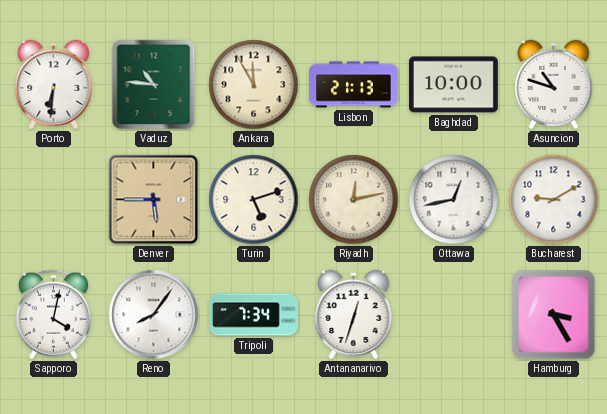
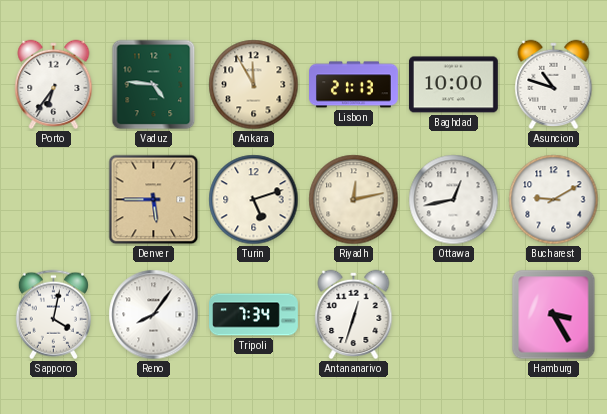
Porto: 6:31 -> 6:36
Vaduz: 10:46 -> 4:46
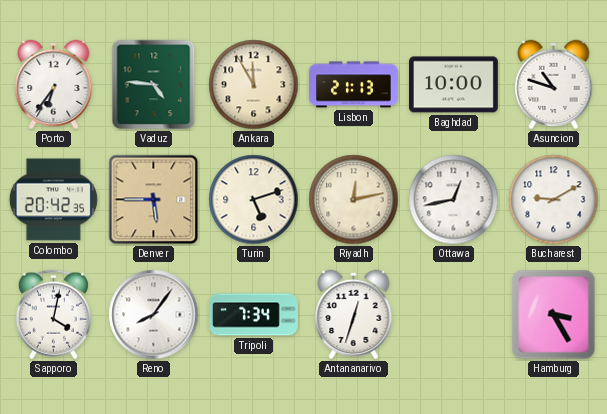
Colombo: none -> 20:42
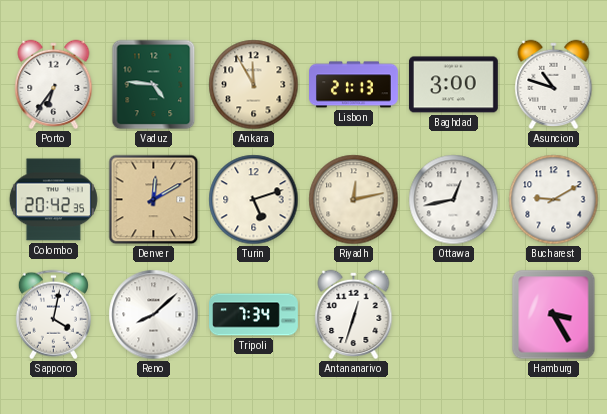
Baghdad: 10:00 -> 3:00
Denver: 5:45 -> 12:10
Reno: 8:06 -> 8:08
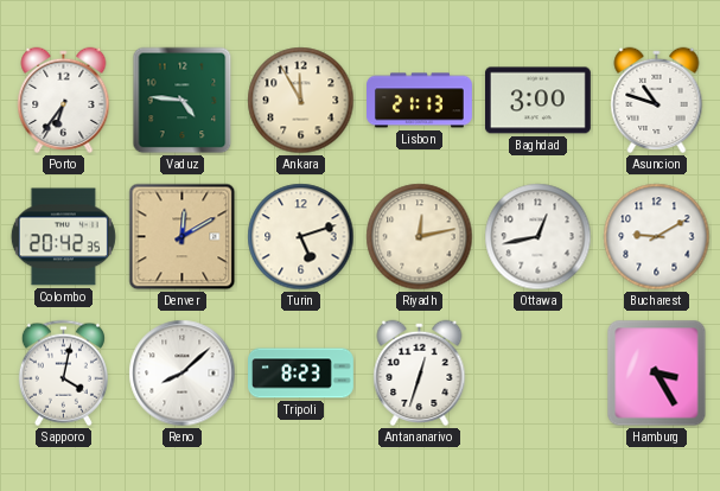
Tripoli: 7:34 -> 8:23
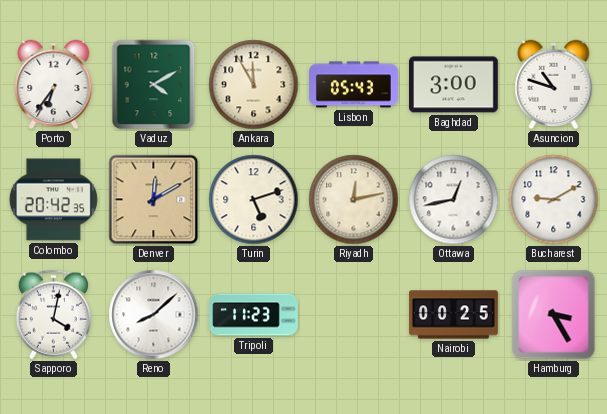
Vaduz: 4:46 -> 4:10
Lisbon: 21:13 -> 05:43
Tripoli: 8:23 -> 11:23
Antananarivo: 12:33 -> none
Nairobi: none -> 00:25
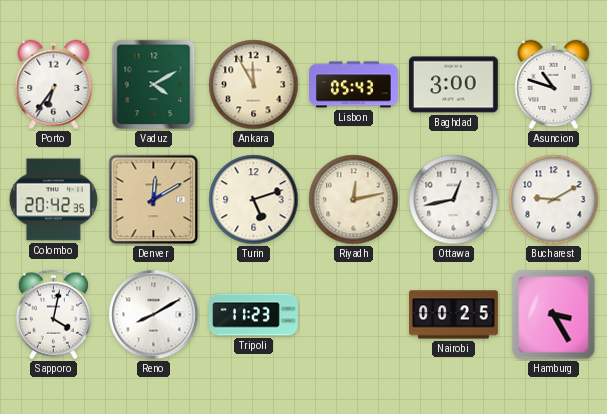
Reno: 8:08 -> 8:10
